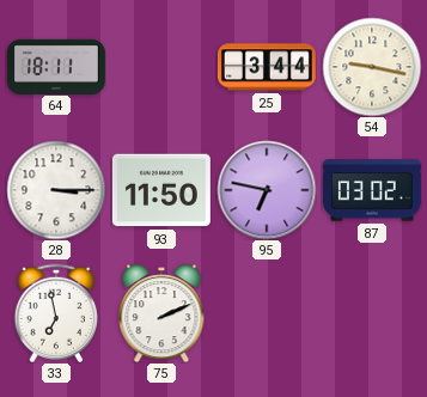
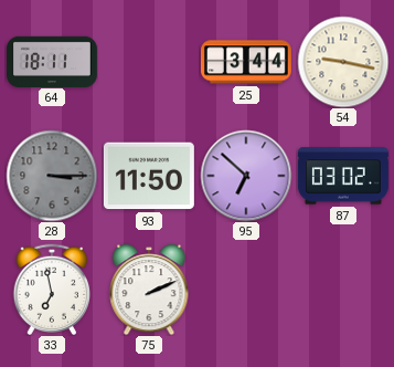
28 dial: white -> grey
95: 6:47 -> 6:52
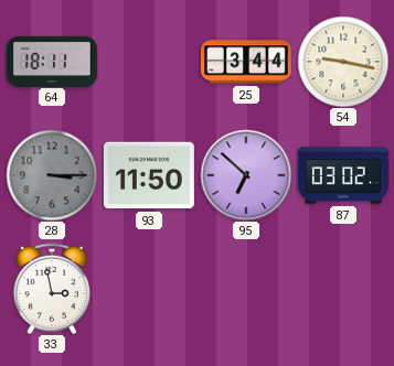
33: 6:58 -> 2:58
75: 2:11 -> none
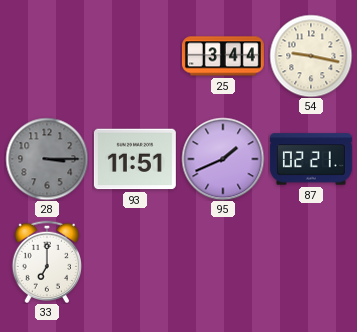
64: 18:11 -> none
93: 11:50 -> 11:51
95: 6:52 -> 1:41
87: 03:02 -> 02:21
33: 2:58 -> 7:00
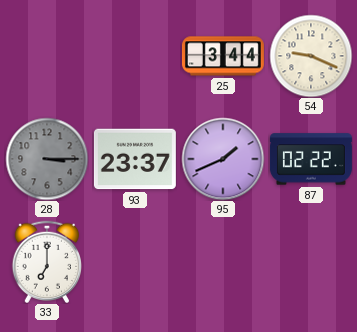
54: 9:17 -> 9:19
93: 11:51 -> 23:37
87: 02:21 -> 02:22
